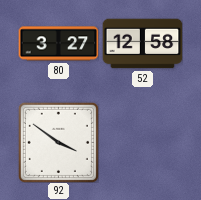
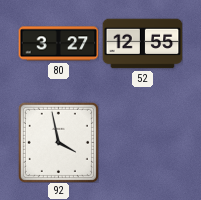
52: 12:58 -> 12:55
92: 3:51 -> 3:58
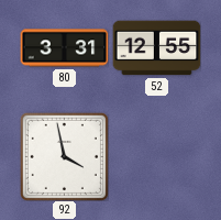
80: 3:27 -> 3:31
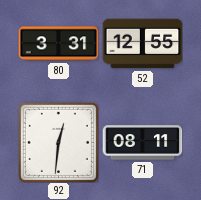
92: 3:58 -> 12:31
71: none -> 08:11
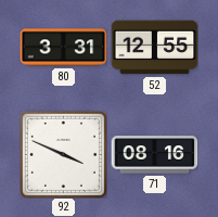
92: 12:31 -> 3:49
71: 08:11 -> 08:16
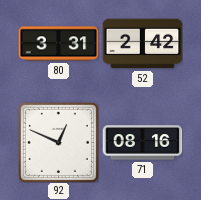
52: 12:55 -> 2:42
92: 3:49 -> 12:49
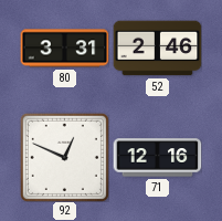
52: 2:42 -> 2:46
71: 08:16 -> 12:16
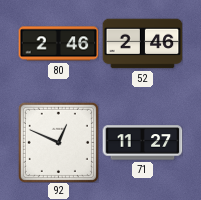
80: 3:31 -> 2:46
71: 12:16 -> 11:27
